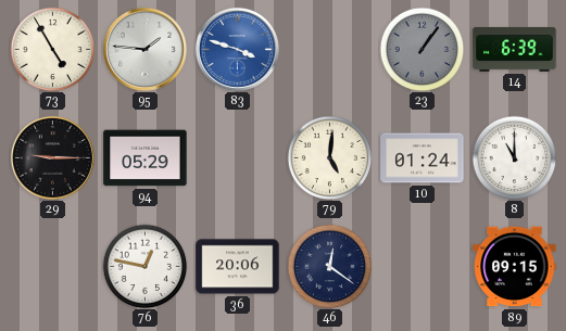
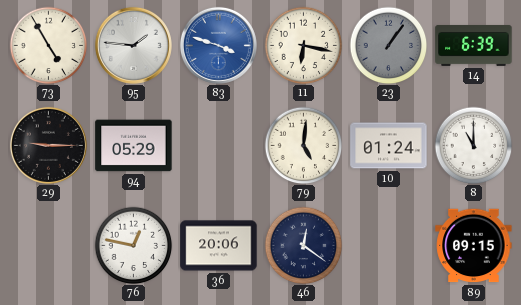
11: none -> 6:17
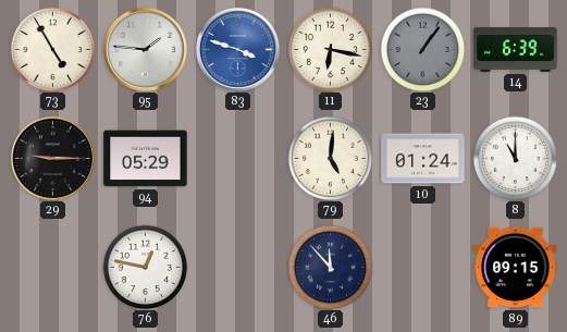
36: 20:06 -> none
46: 12:21 -> 11:53
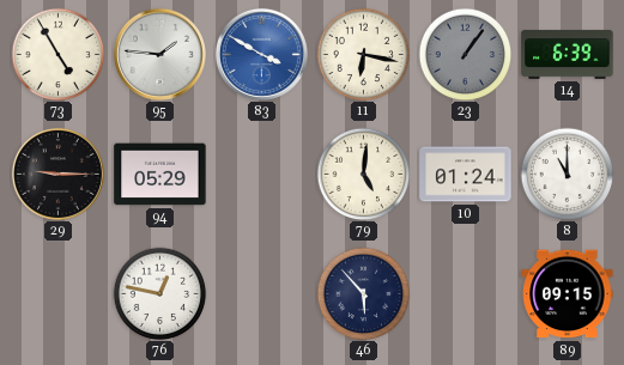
83: 3:48 -> 3:50
46: 11:53 -> 5:53
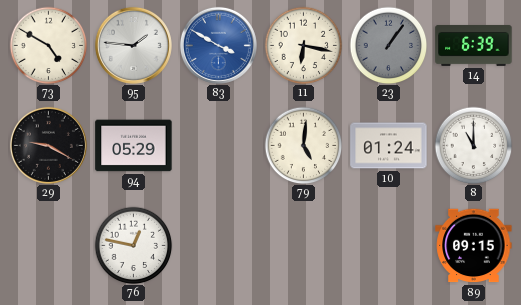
73: 4:55 -> 4:50
29: 9:15 -> 9:20
46: 5:53 -> none
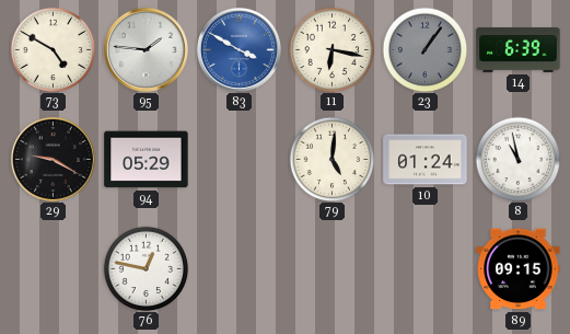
8: 11:00 -> 10:58
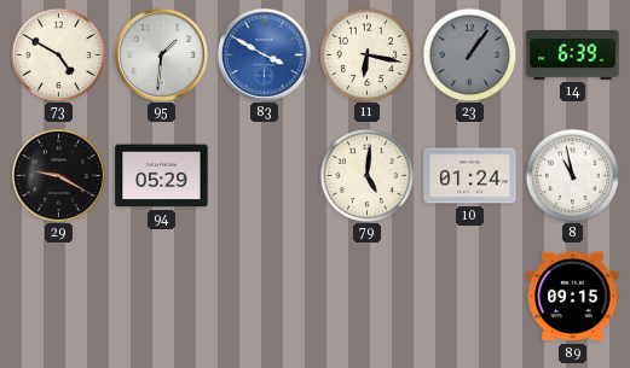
95: 1:46 -> 1:31
76: 12:47 -> none
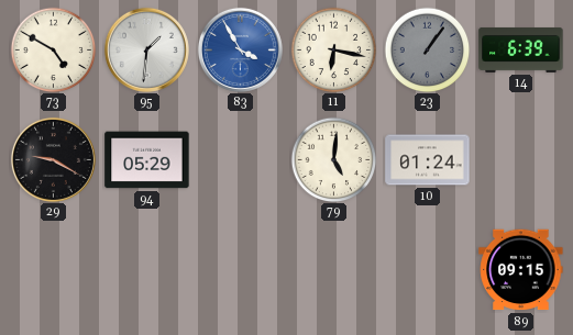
83: 3:50 -> 3:55
8: 10:58 -> none
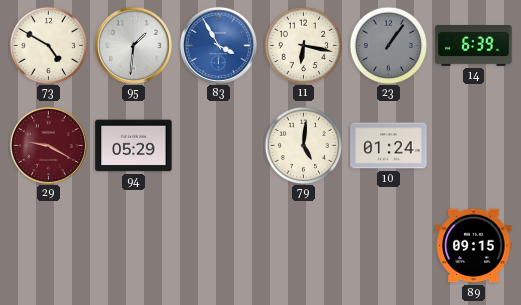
29 dial: black -> burgundy
